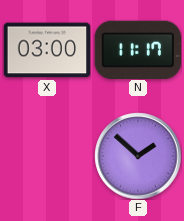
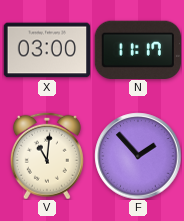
V: none -> 11:01
F: 1:52 -> 1:53
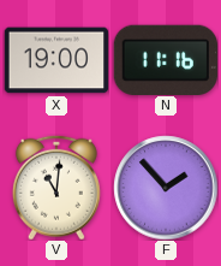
X: 03:00 -> 19:00
N: 11:17 -> 11:16
